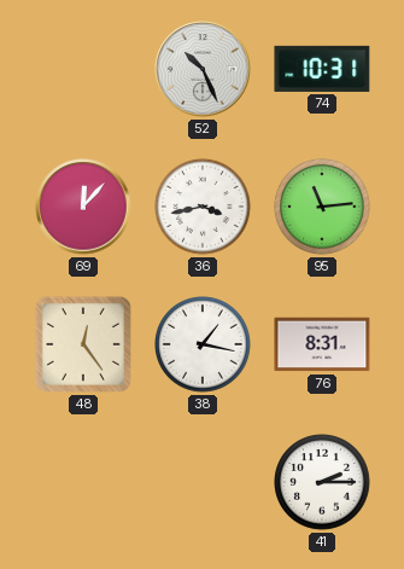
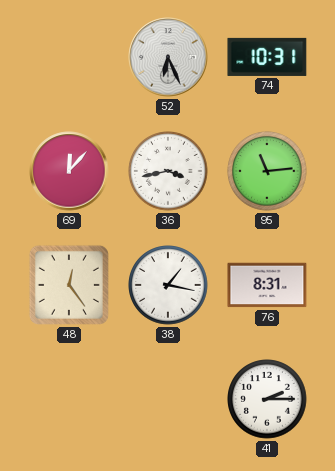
52: 10:26 -> 6:26
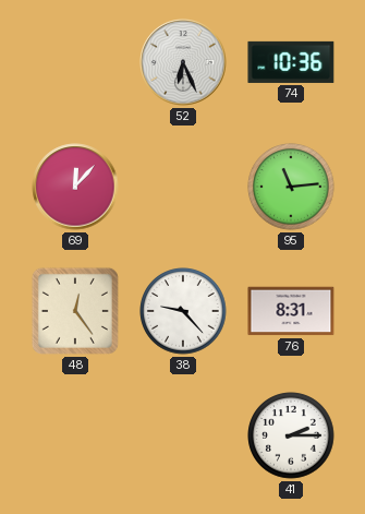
74: 10:31 -> 10:36
36: 3:43 -> none
38: 1:17 -> 9:23
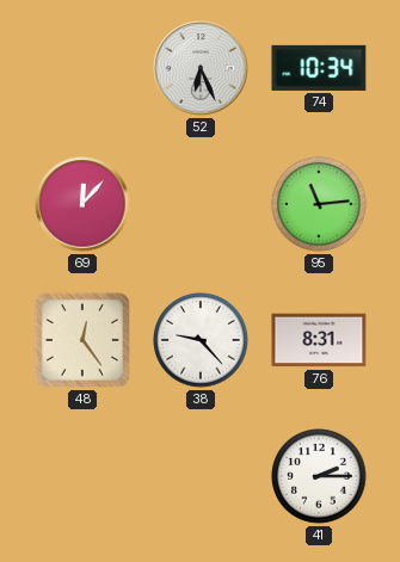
74: 10:36 -> 10:34
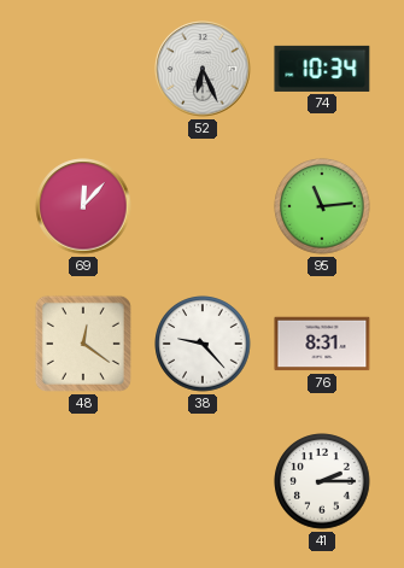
48: 12:24 -> 12:21
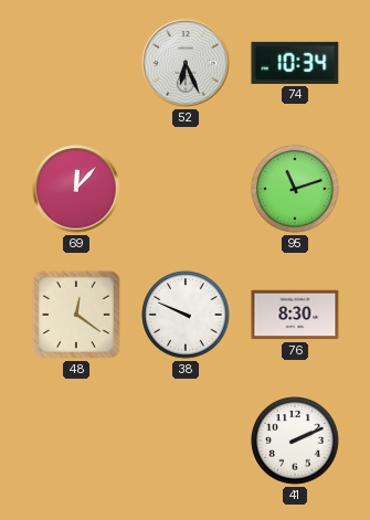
95: 11:14 -> 11:12
38: 9:23 -> 9:49
76: 8:31 -> 8:30
41: 2:15 -> 2:11
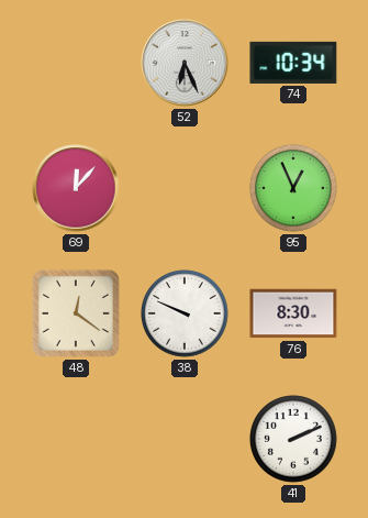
95: 11:12 -> 12:56
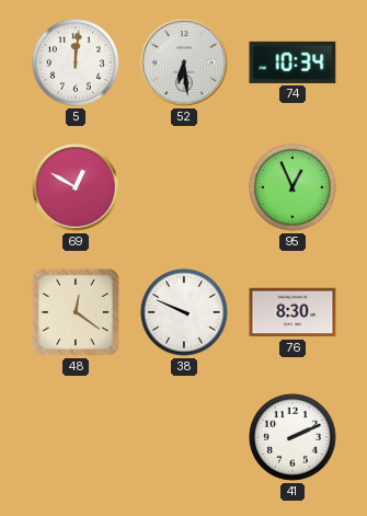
5: none -> 12:01
52: 6:26 -> 6:29
69: 12:07 -> 12:50
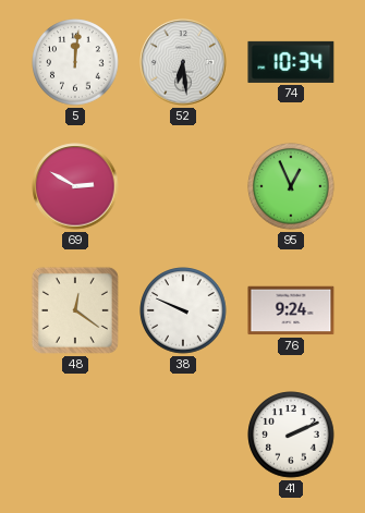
69: 12:50 -> 2:50
76: 8:30 -> 9:24
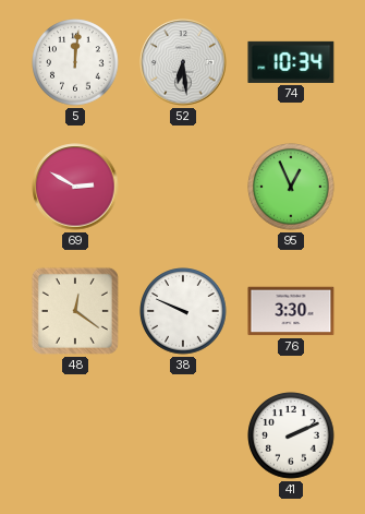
76: 9:24 -> 3:30
